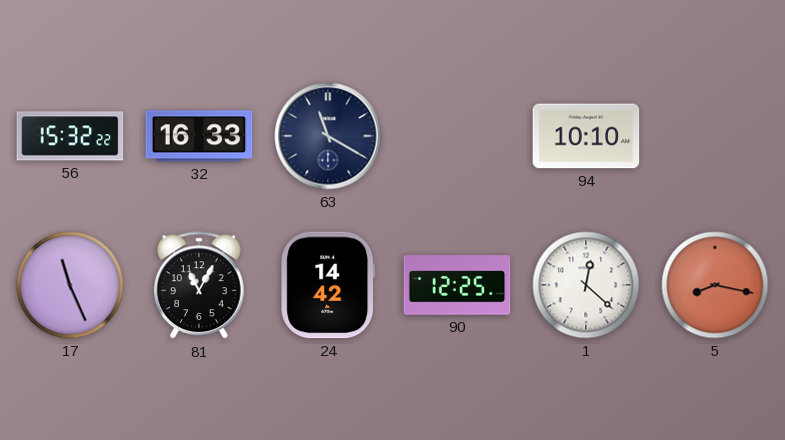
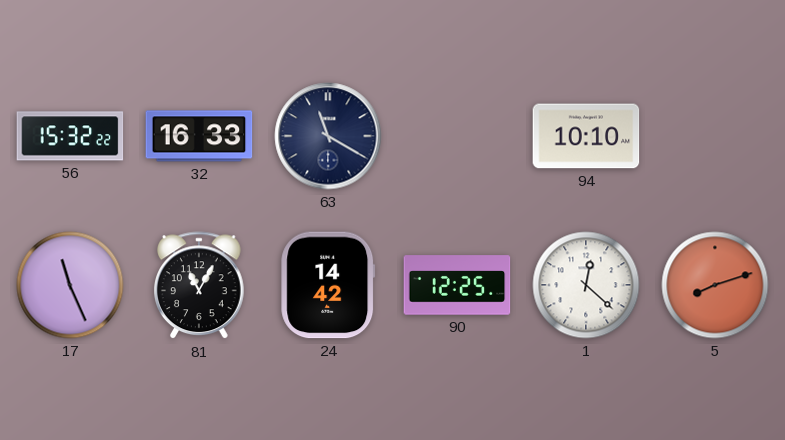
5: 8:17 -> 8:12
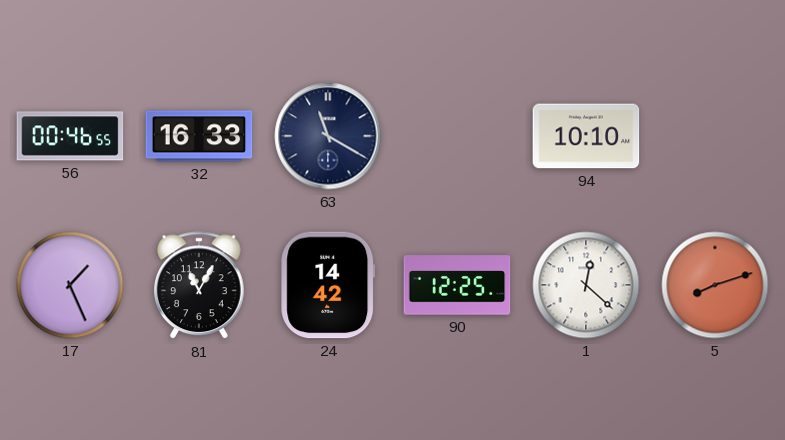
56: 15:32 -> 00:46
17: 11:26 -> 1:26
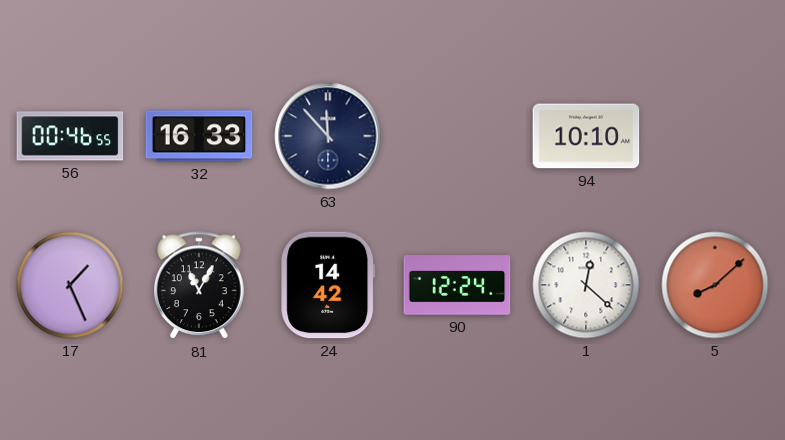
63: 11:20 -> 11:53
90: 12:25 -> 12:24
5: 8:12 -> 8:08
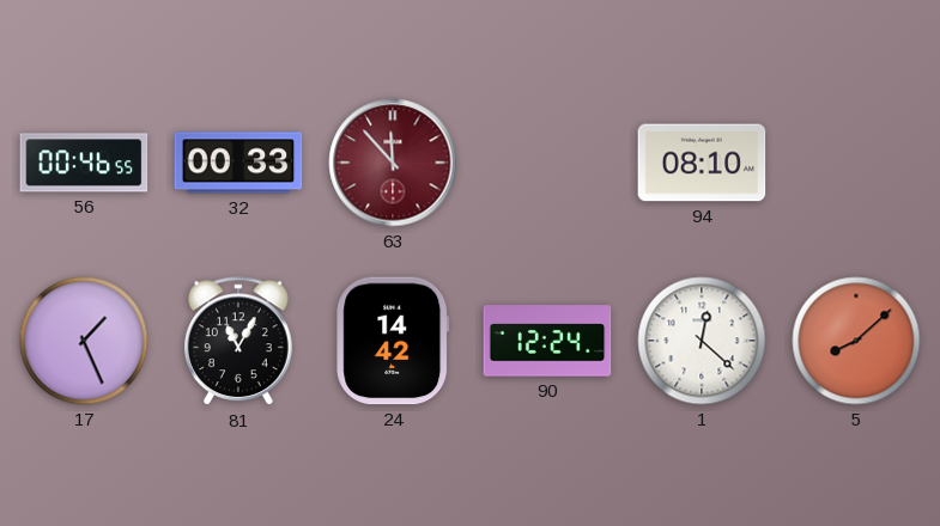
32: 16:33 -> 00:33
63 dial: navy -> burgundy
94: 10:10 -> 08:10
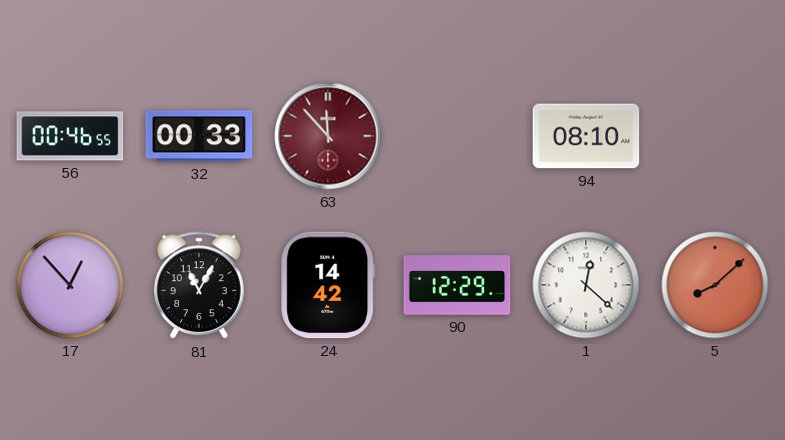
17: 1:26 -> 12:53
90: 12:24 -> 12:29
